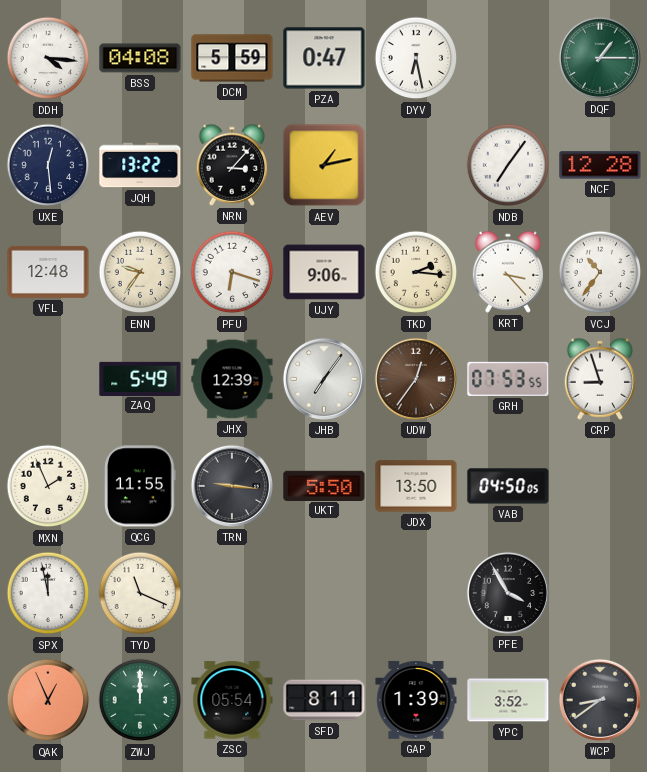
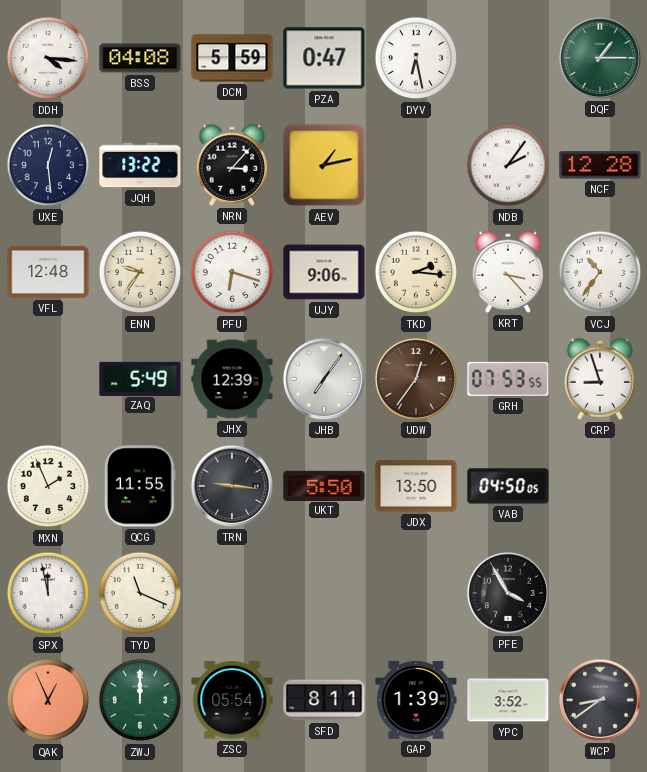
NDB: 7:06 -> 2:06
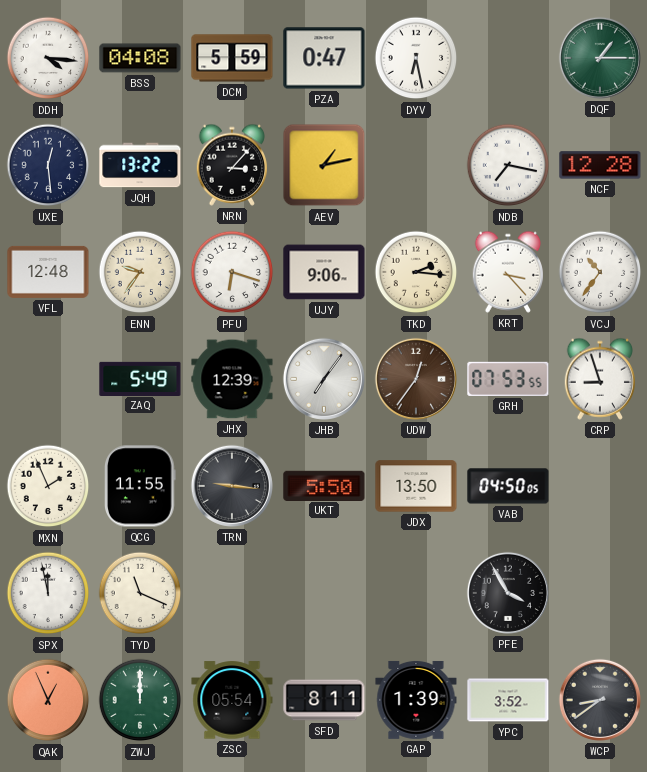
NDB: 2:06 -> 7:17
